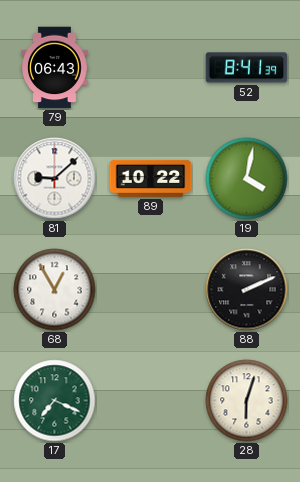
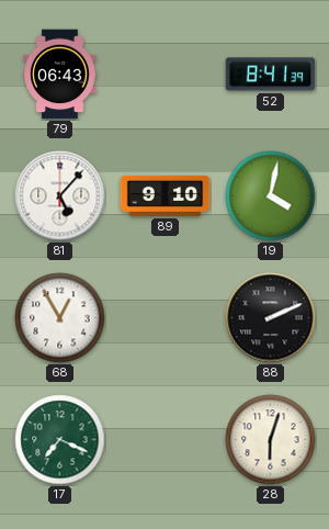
81: 9:08 -> 5:07
89: 10:22 -> 9:10
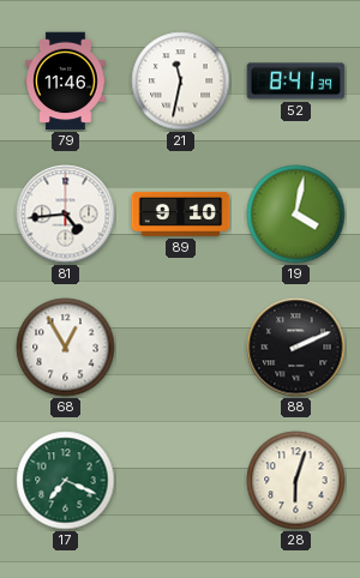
79: 06:43 -> 11:46
21: none -> 11:32
81: 5:07 -> 4:44
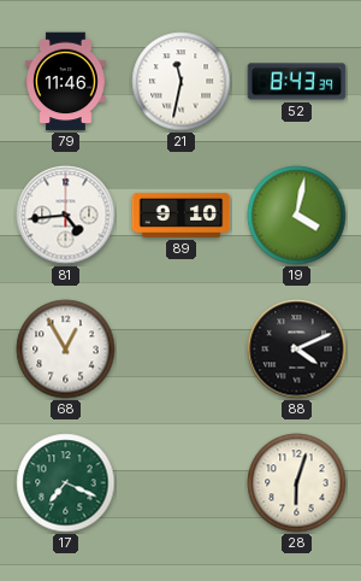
52: 8:41 -> 8:43
88: 2:11 -> 4:11
